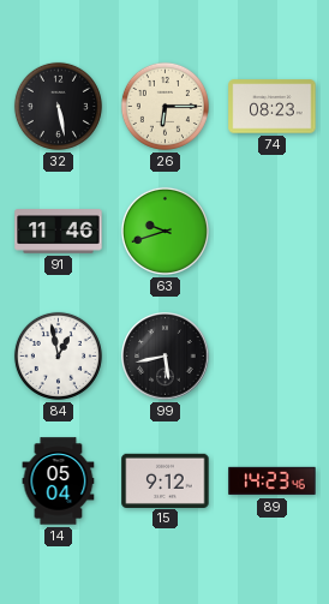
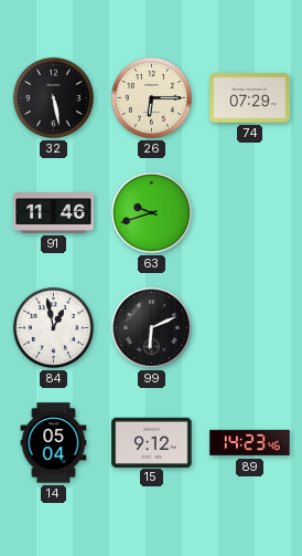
74: 08:23 -> 07:29
99: 5:43 -> 6:11
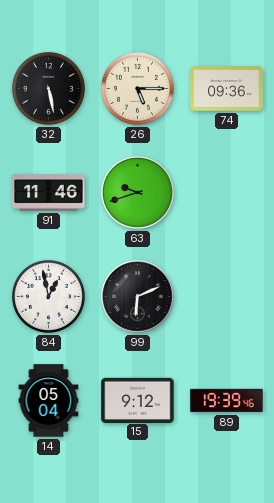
26: 6:15 -> 5:15
74: 07:29 -> 09:36
89: 14:23 -> 19:39
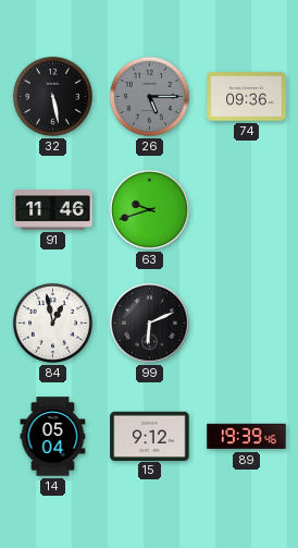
26 dial: cream -> grey
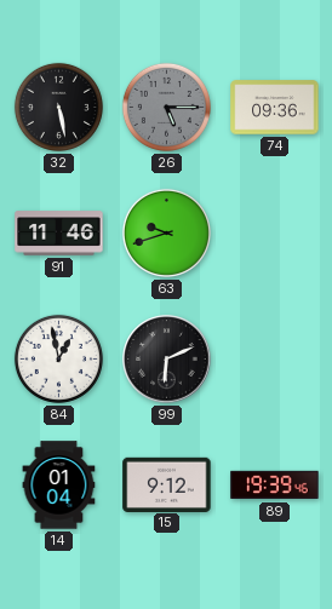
14: 05:04 -> 01:04
